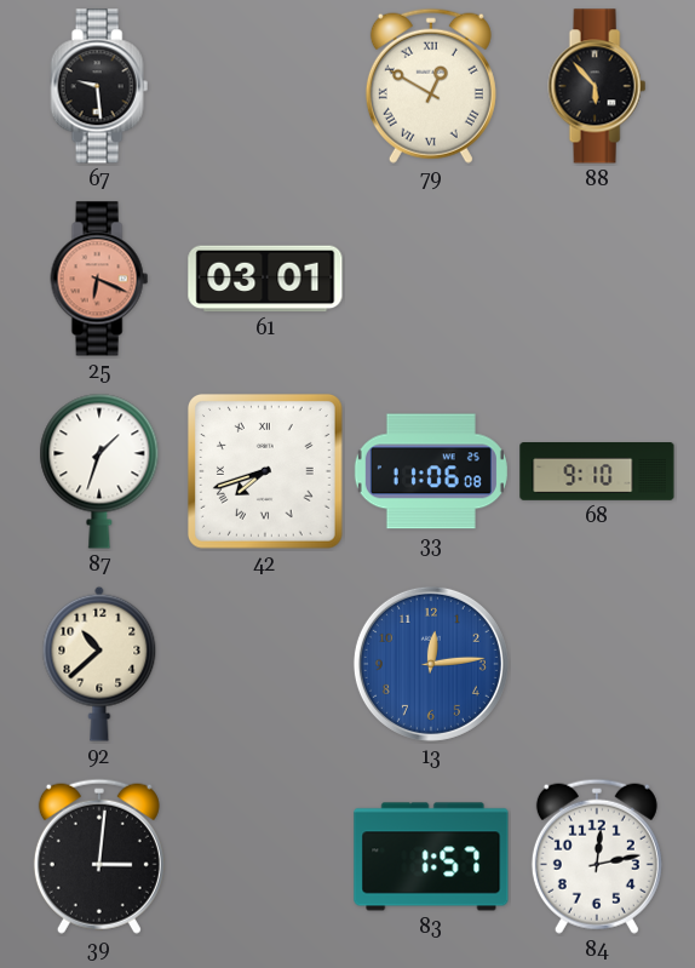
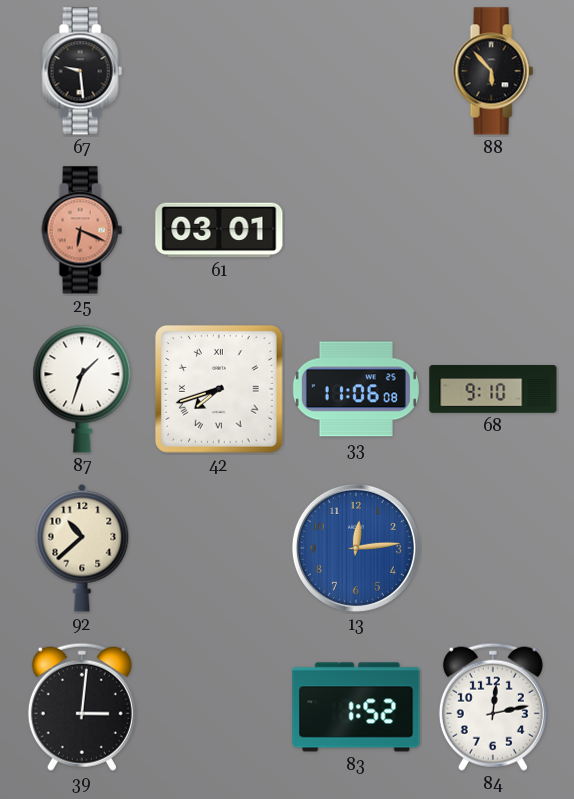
79: 12:50 -> none
83: 1:57 -> 1:52
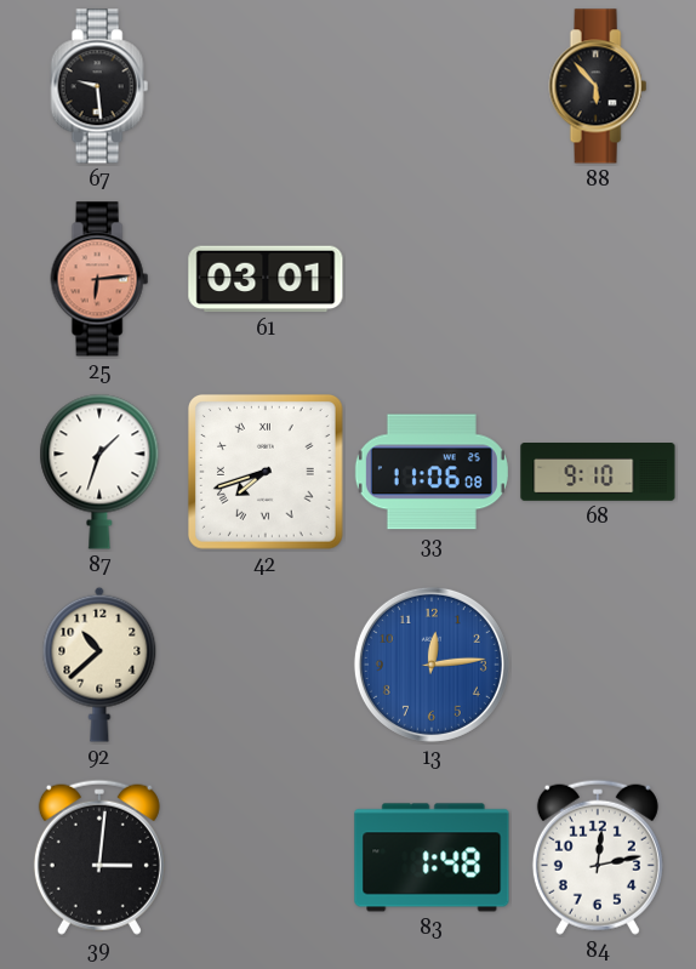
25: 6:19 -> 6:14
83: 1:52 -> 1:48
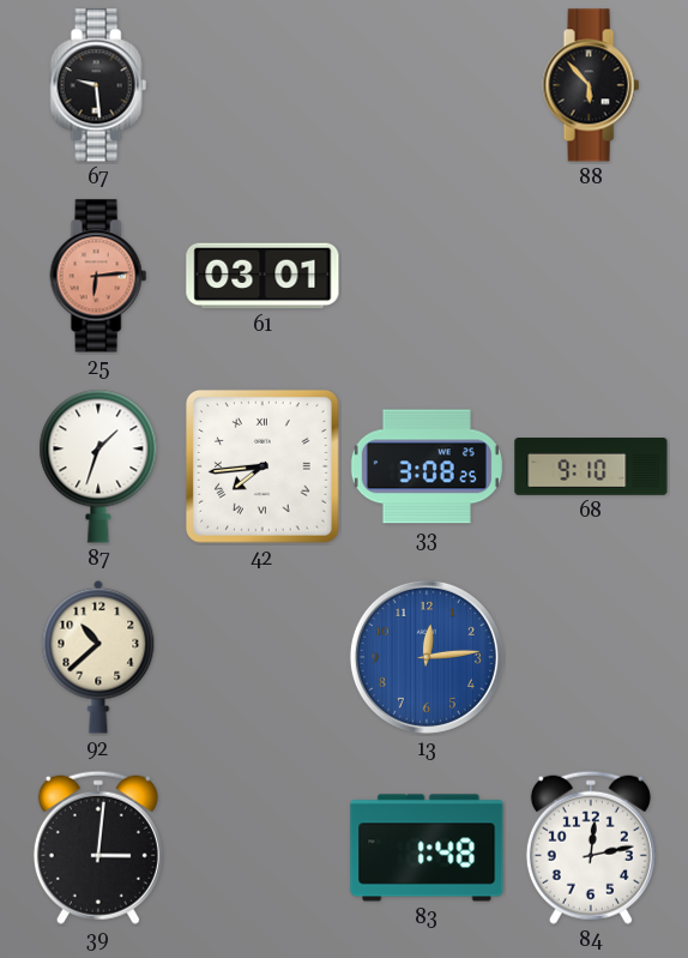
42: 7:42 -> 7:44
33: 11:06 -> 3:08
